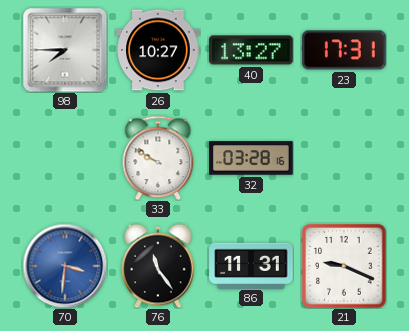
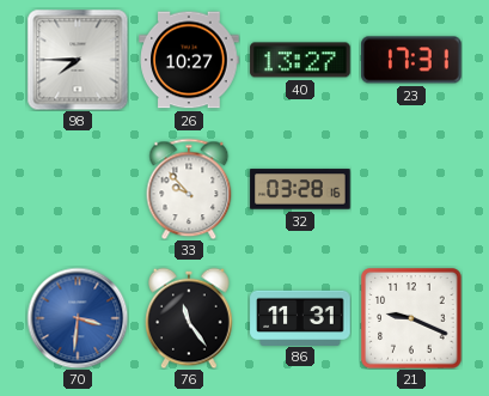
33: 9:50 -> 9:53
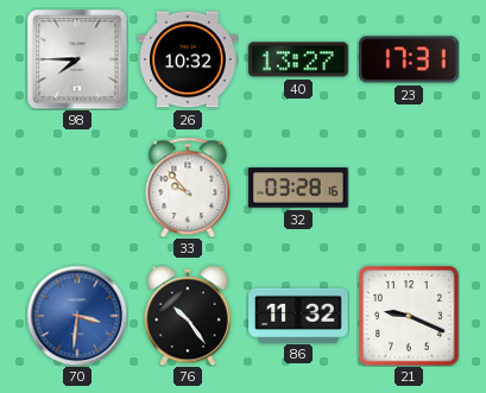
26: 10:27 -> 10:32
76: 11:24 -> 10:24
86: 11:31 -> 11:32
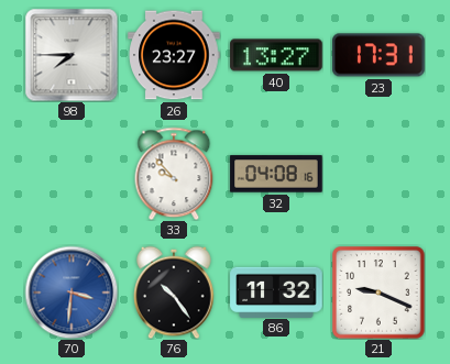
26: 10:32 -> 23:27
32: 03:28 -> 04:08
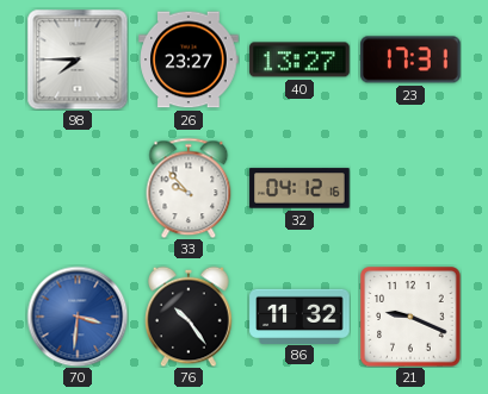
32: 04:08 -> 04:12
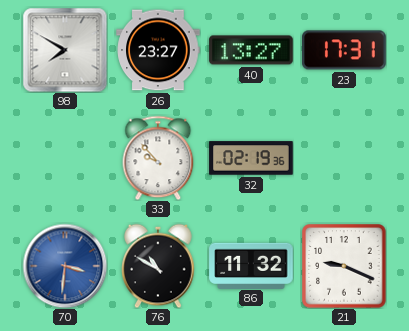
98: 7:45 -> 7:50
32: 04:12 -> 02:19
76: 10:24 -> 10:50
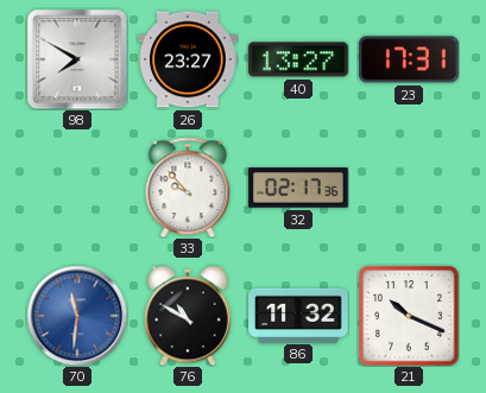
32: 02:19 -> 02:17
70: 3:31 -> 11:31
21: 9:19 -> 10:19
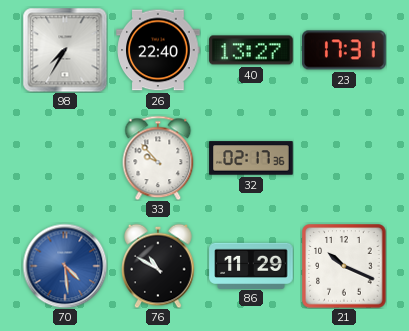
98: 7:50 -> 7:35
26: 23:27 -> 22:40
70: 11:31 -> 4:29
86: 11:32 -> 11:29
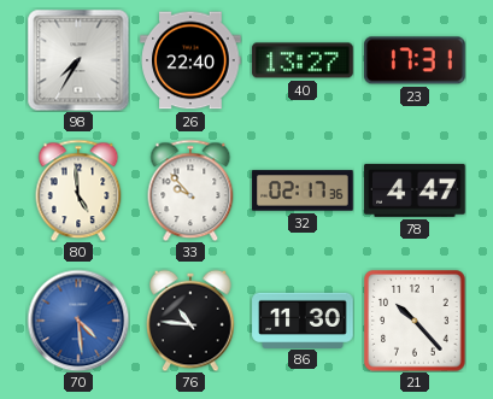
80: none -> 4:59
78: none -> 4:47
76: 10:50 -> 10:46
86: 11:29 -> 11:30
21: 10:19 -> 10:23
